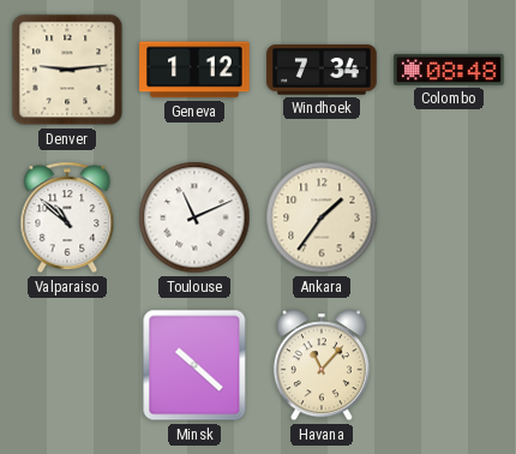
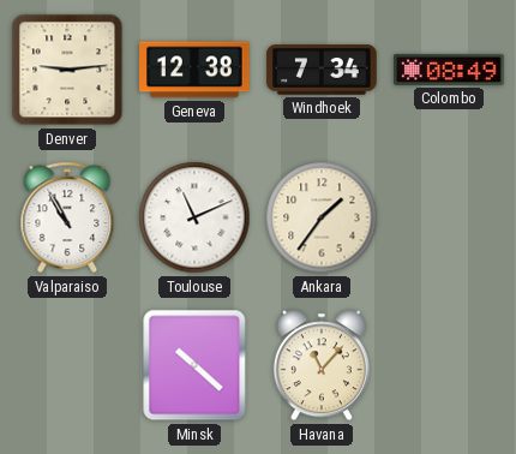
Geneva: 1:12 -> 12:38
Colombo: 08:48 -> 08:49
Valparaiso: 10:52 -> 10:55
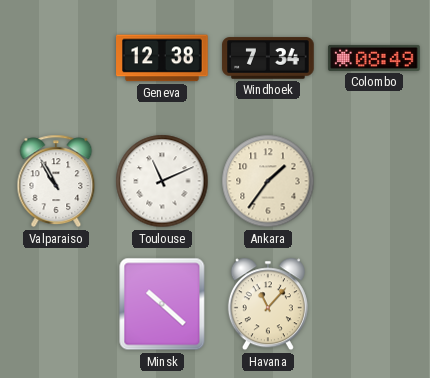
Denver: 9:14 -> none
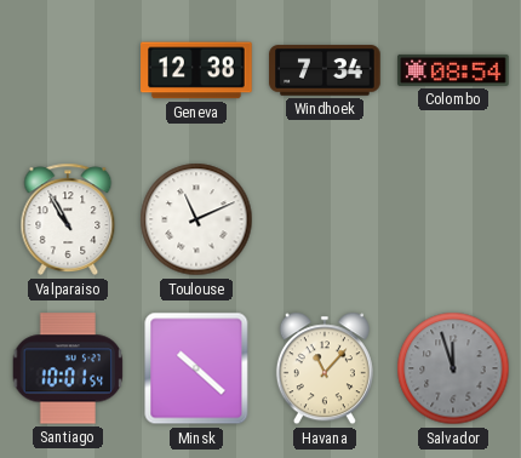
Colombo: 08:49 -> 08:54
Ankara: 1:36 -> none
Santiago: none -> 10:01
Salvador: none -> 11:57
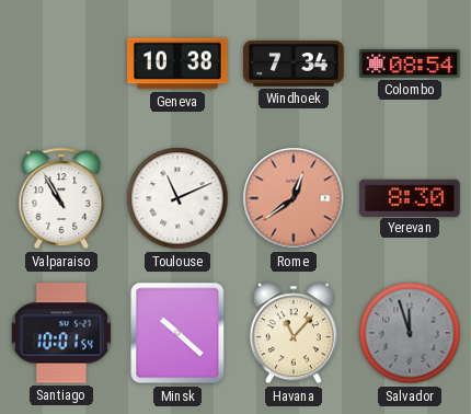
Geneva: 12:38 -> 10:38
Rome: none -> 12:39
Yerevan: none -> 8:30
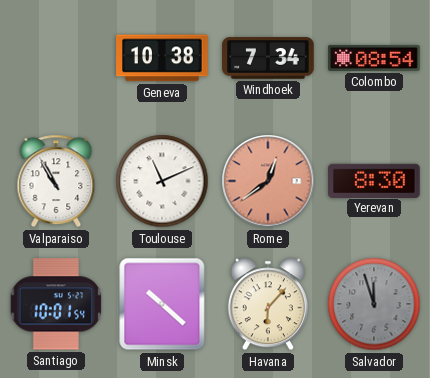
Havana: 11:07 -> 6:07
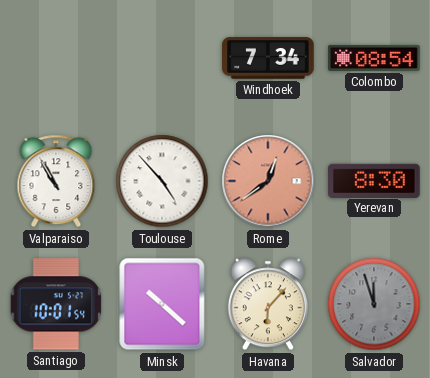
Geneva: 10:38 -> none
Toulouse: 11:11 -> 4:53
